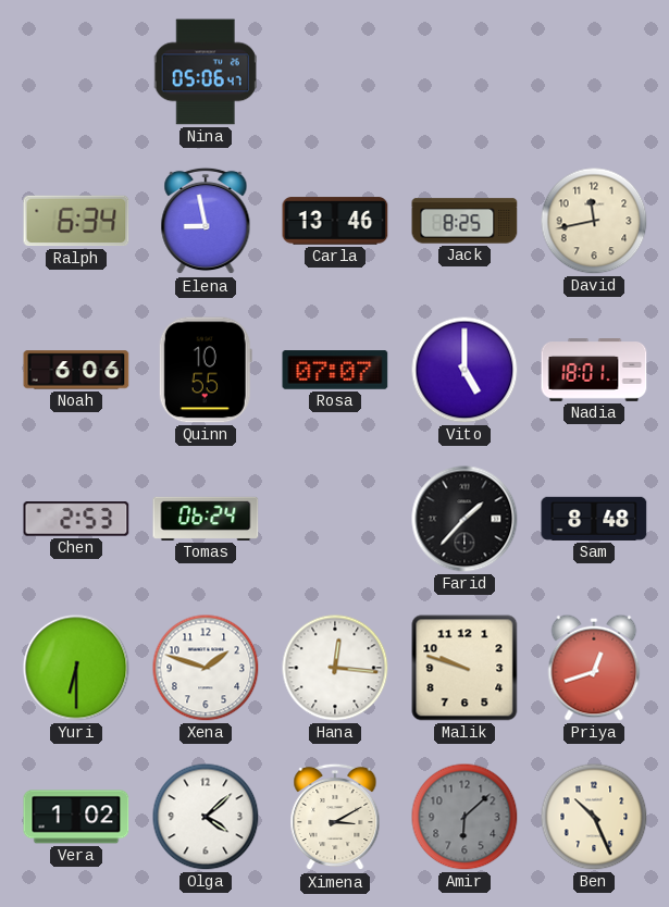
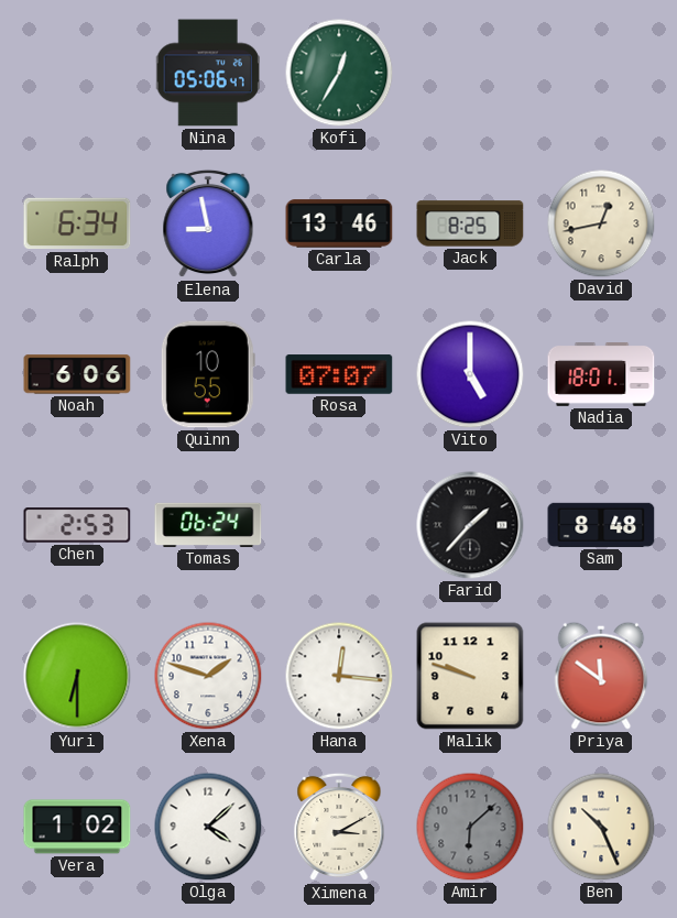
Kofi: none -> 12:35
David: 11:43 -> 12:43
Priya: 12:42 -> 11:51
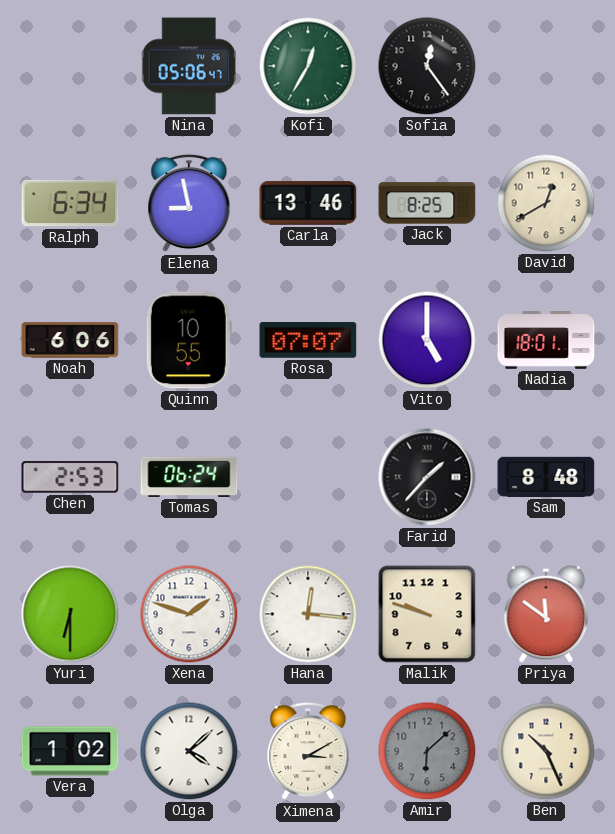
Sofia: none -> 12:24
David: 12:43 -> 12:40
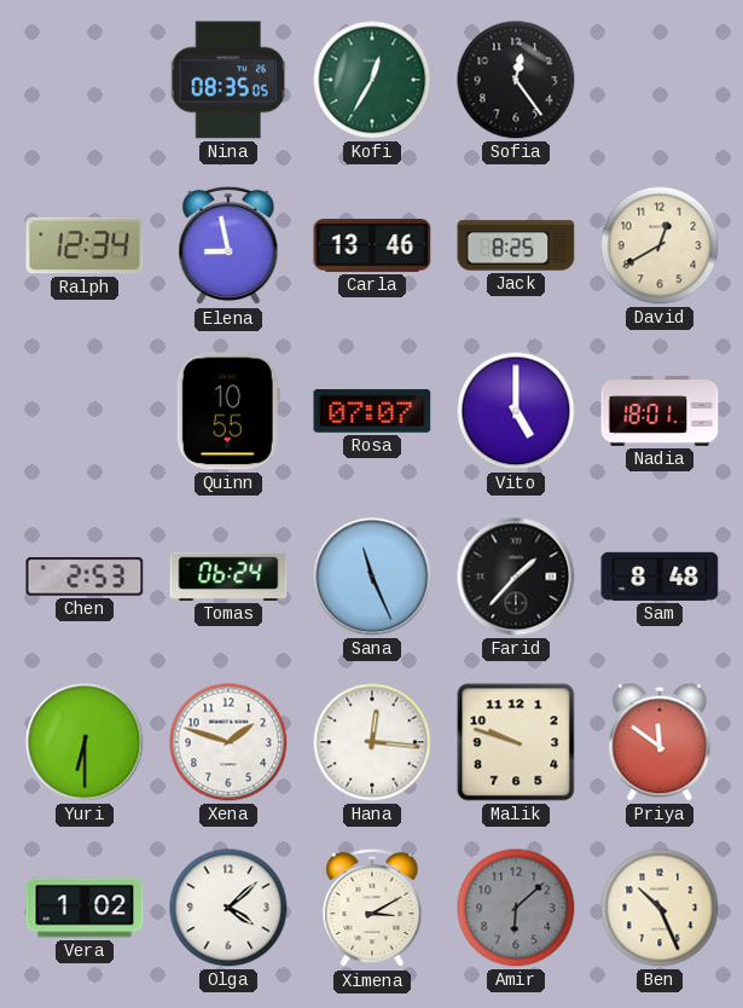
Nina: 05:06 -> 08:35
Ralph: 6:34 -> 12:34
Noah: 6:06 -> none
Sana: none -> 11:26
